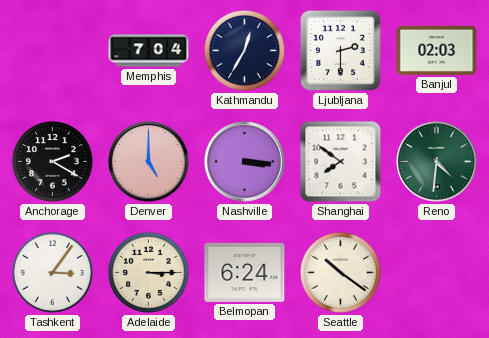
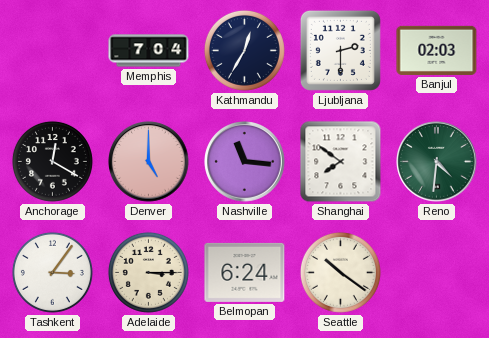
Anchorage: 2:20 -> 12:20
Nashville: 3:16 -> 11:16
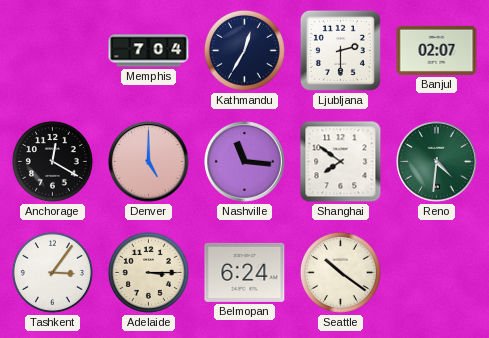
Banjul: 02:03 -> 02:07
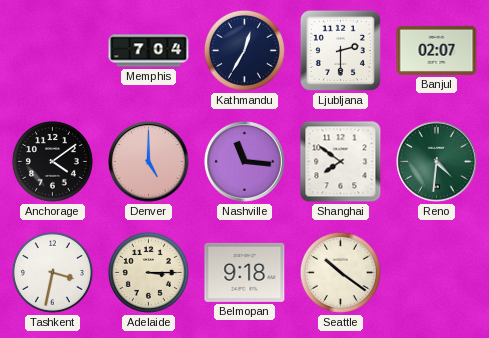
Anchorage: 12:20 -> 4:09
Tashkent: 3:06 -> 3:32
Belmopan: 6:24 -> 9:18
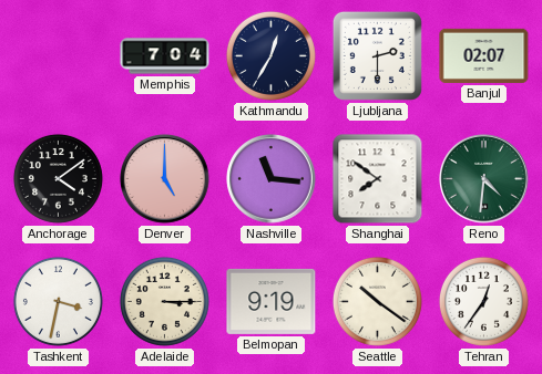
Belmopan: 9:18 -> 9:19
Tehran: none -> 12:36
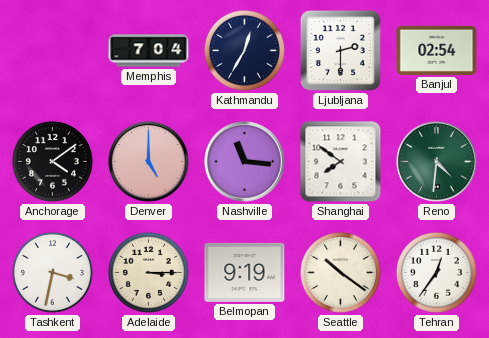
Banjul: 02:07 -> 02:54
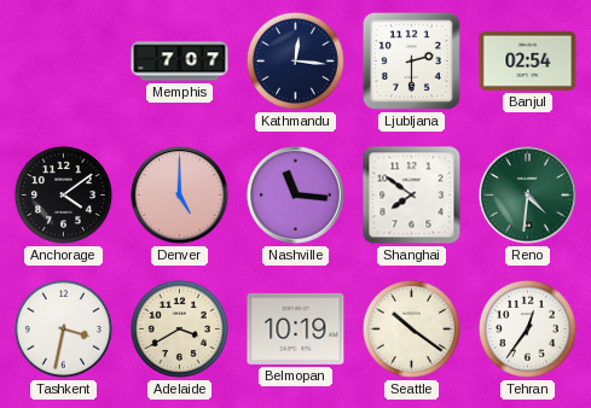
Memphis: 7:04 -> 7:07
Kathmandu: 12:35 -> 12:16
Adelaide: 3:15 -> 3:40
Belmopan: 9:19 -> 10:19
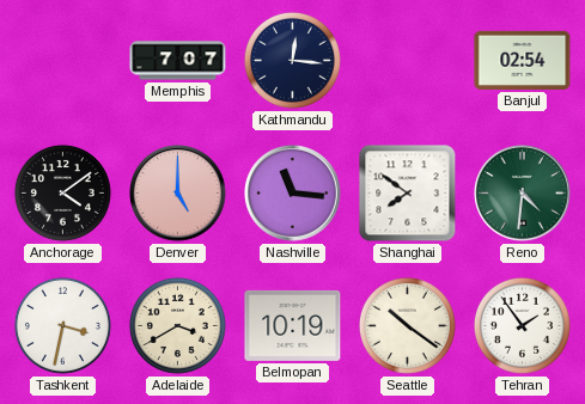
Ljubljana: 2:30 -> none
Tehran: 12:36 -> 1:54
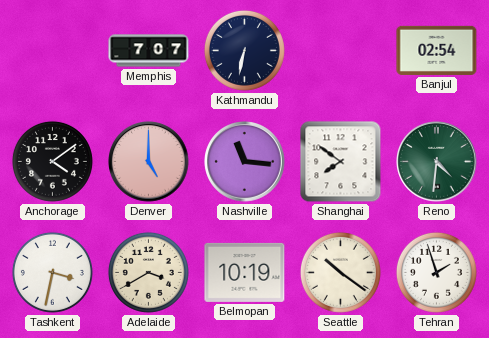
Kathmandu: 12:16 -> 6:32
Tehran: 1:54 -> 1:57
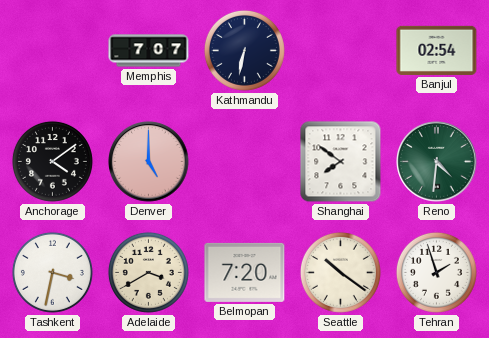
Nashville: 11:16 -> none
Belmopan: 10:19 -> 7:20
